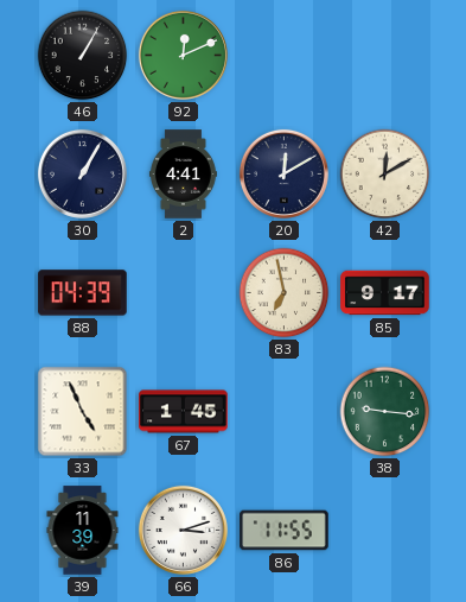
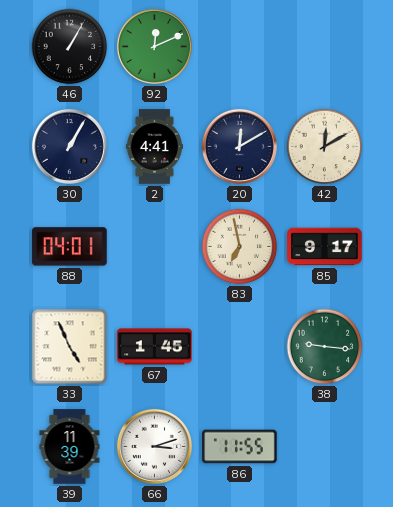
88: 04:39 -> 04:01
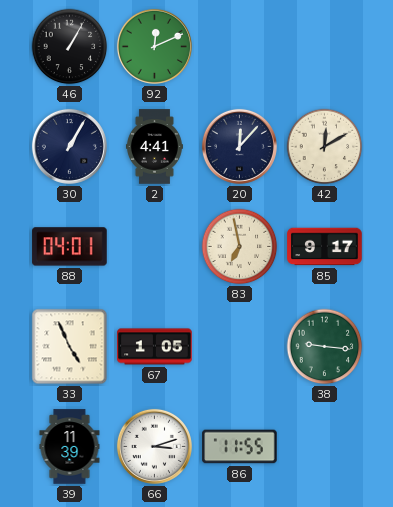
20: 12:10 -> 12:07
67: 1:45 -> 1:05
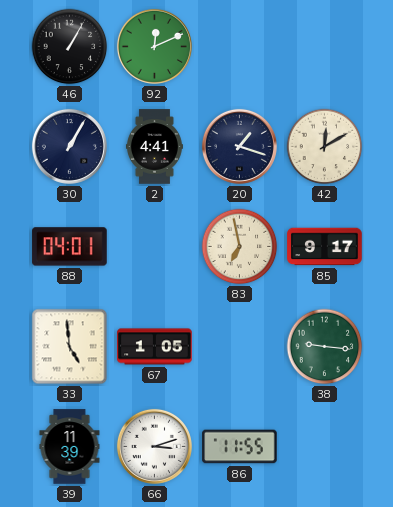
20: 12:07 -> 1:18
33: 4:56 -> 4:59
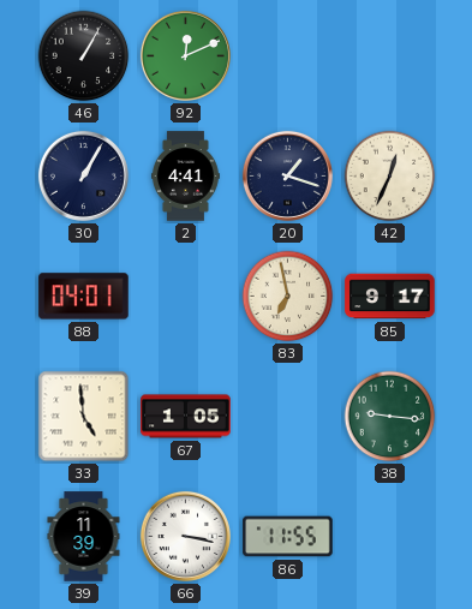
42: 12:10 -> 12:34
66: 3:12 -> 3:17
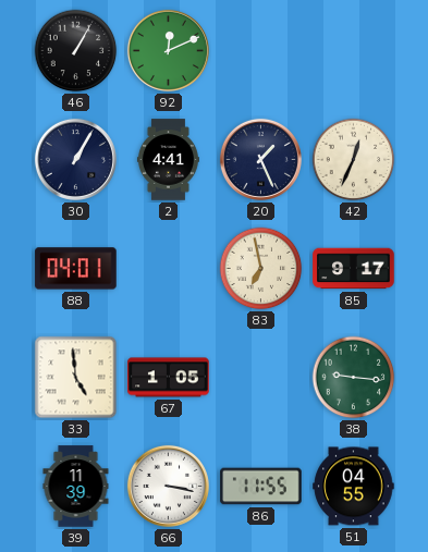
20: 1:18 -> 1:26
51: none -> 04:55
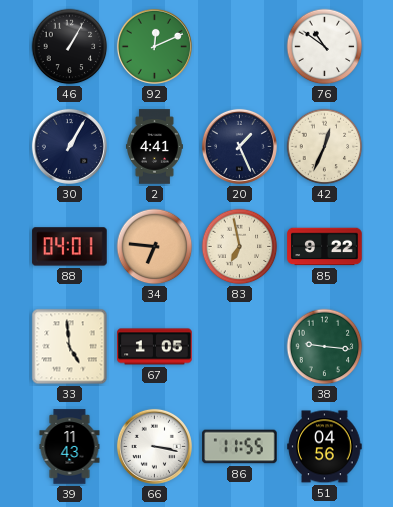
76: none -> 10:51
34: none -> 6:46
85: 9:17 -> 9:22
39: 11:39 -> 11:43
51: 04:55 -> 04:56
